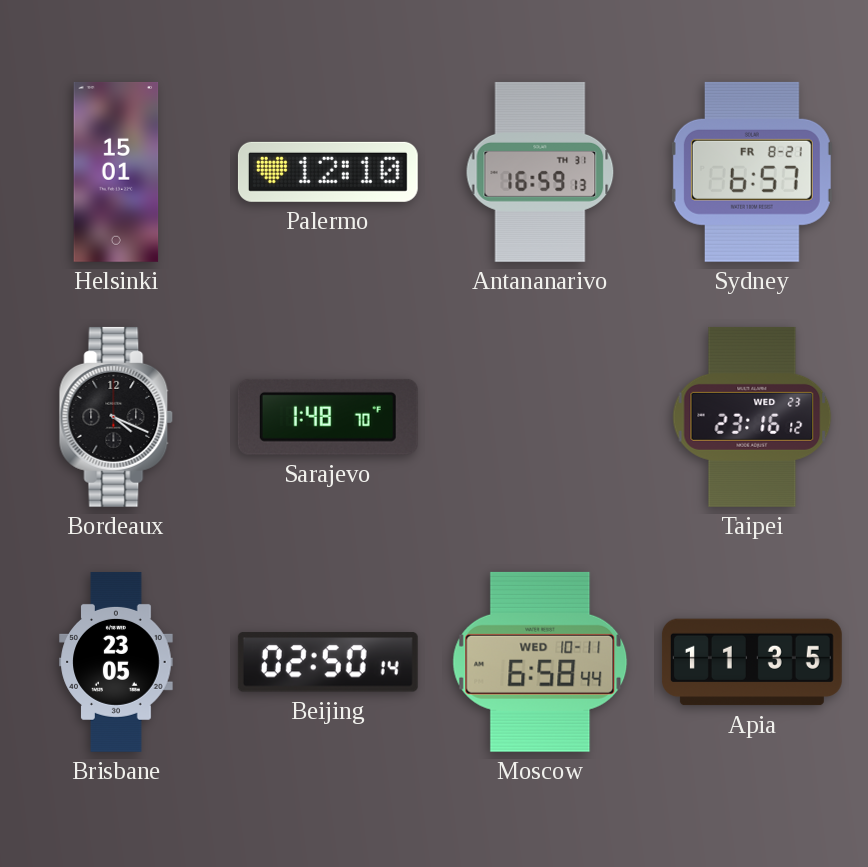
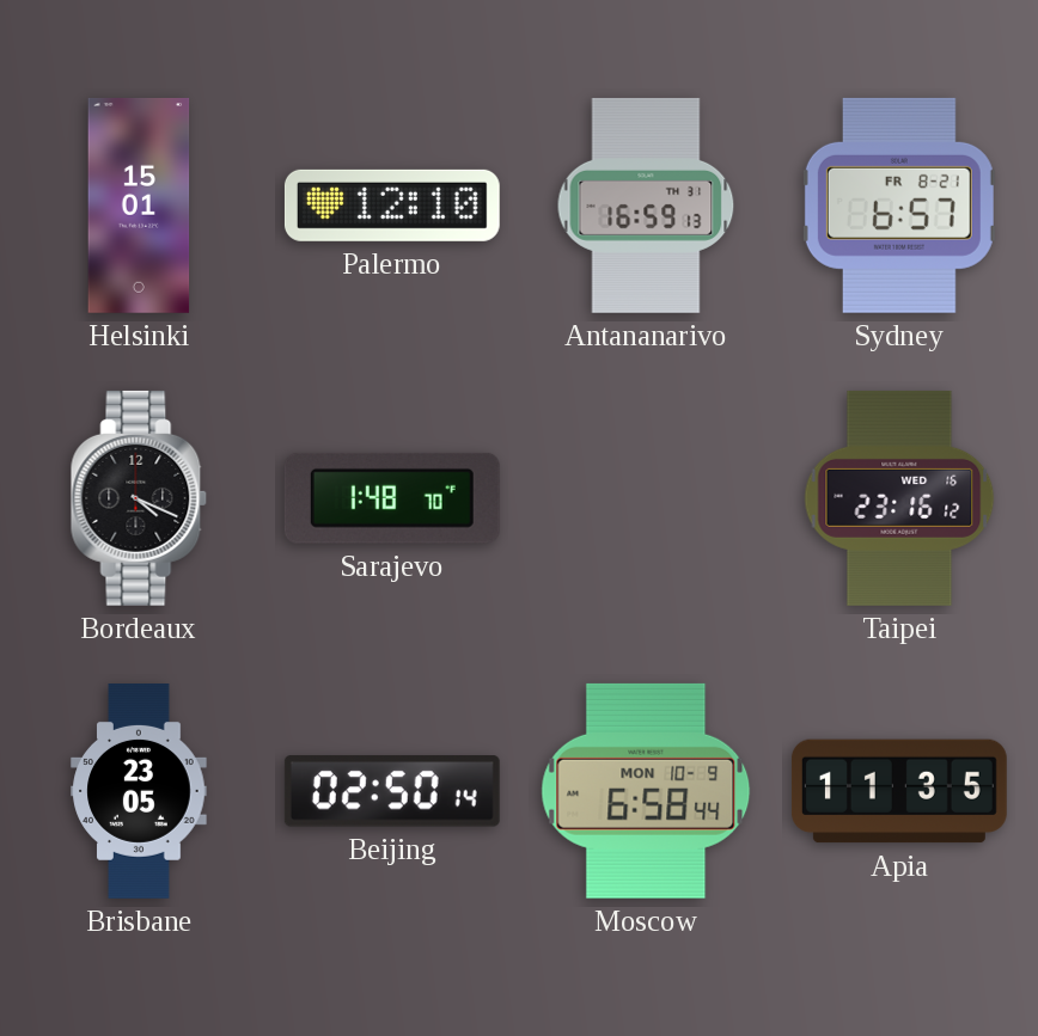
Taipei date: WED 23 -> WED 16
Moscow date: WED 10-11 -> MON 10-9
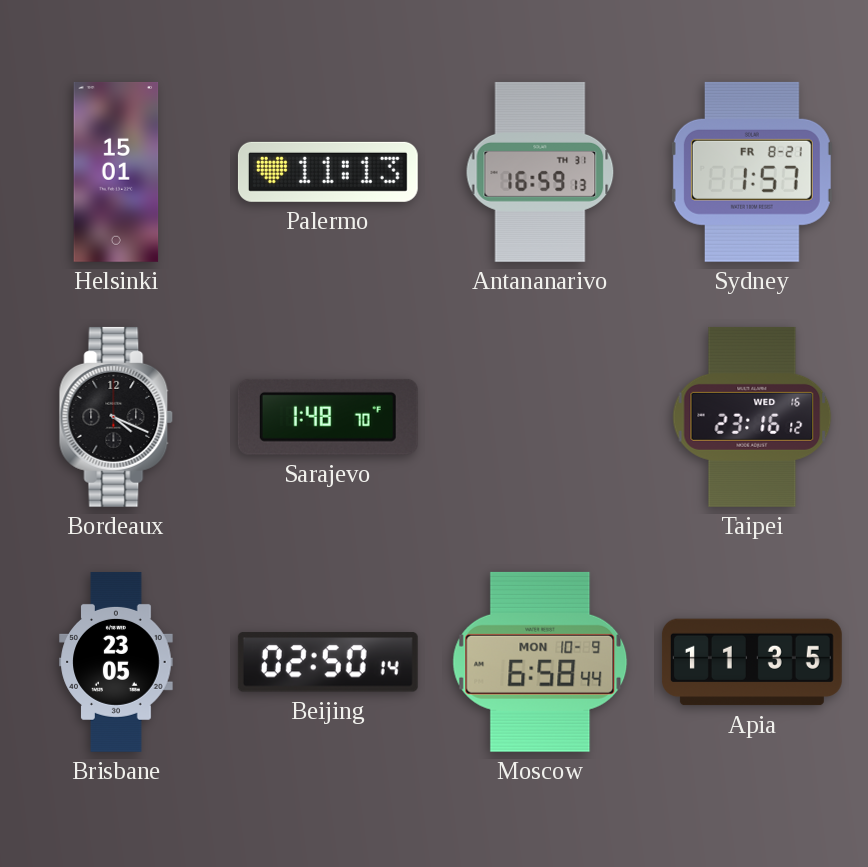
Palermo: 12:10 -> 11:13
Sydney: 6:57 -> 1:57
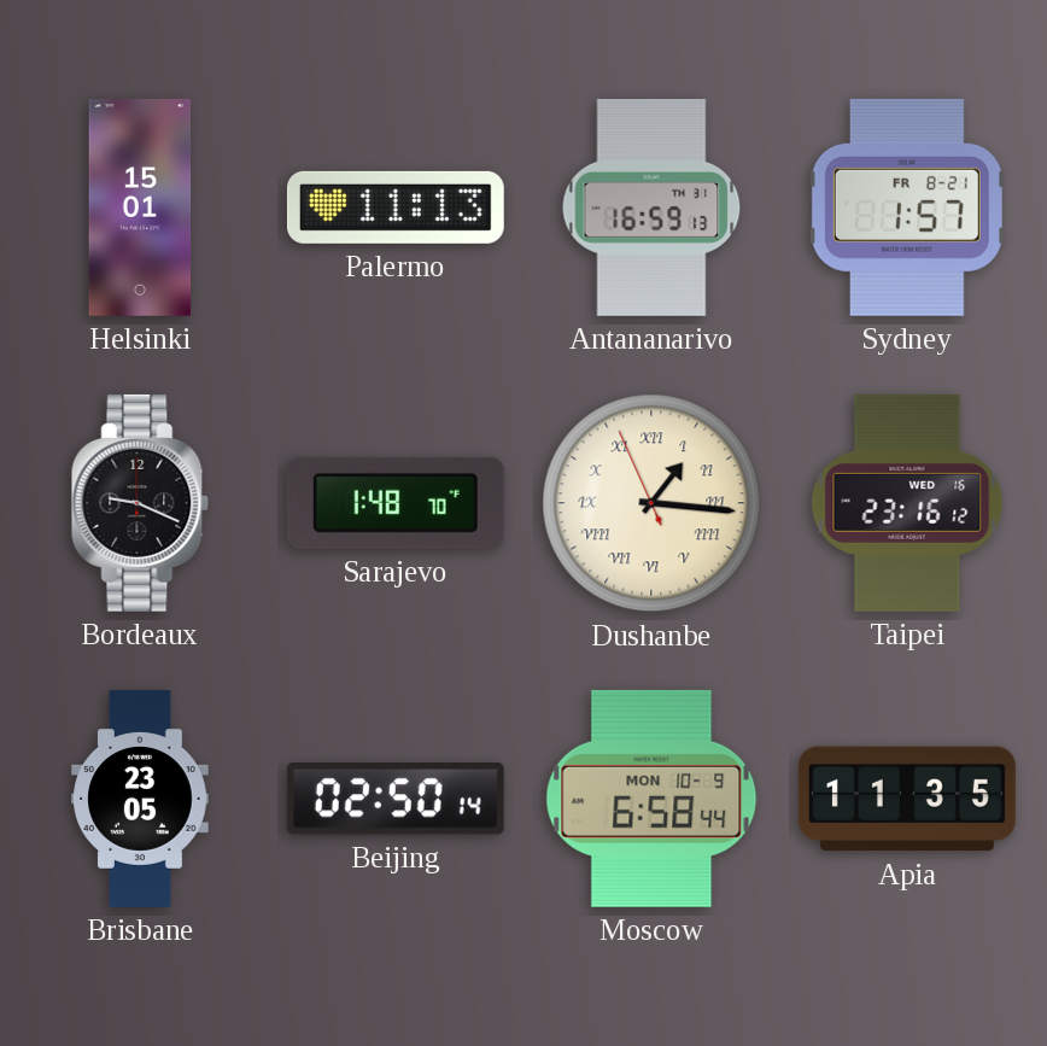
Bordeaux: 4:19 -> 9:19
Dushanbe: none -> 1:15
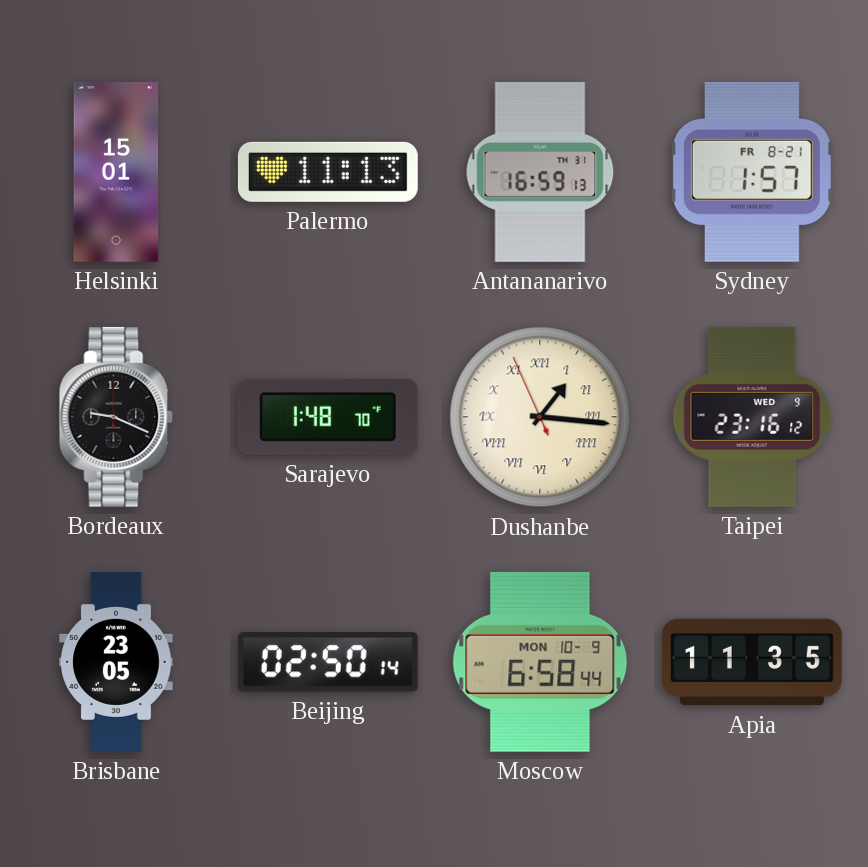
Taipei date: WED 16 -> WED 9
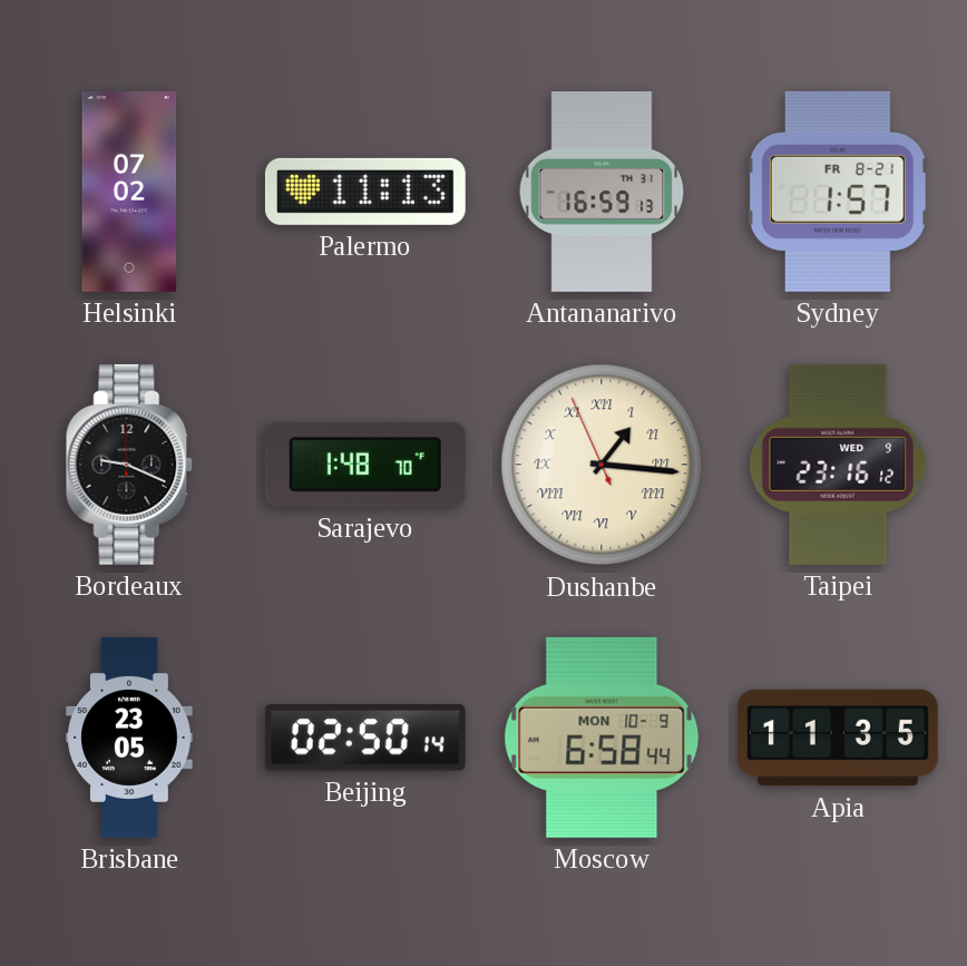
Helsinki: 15:01 -> 07:02
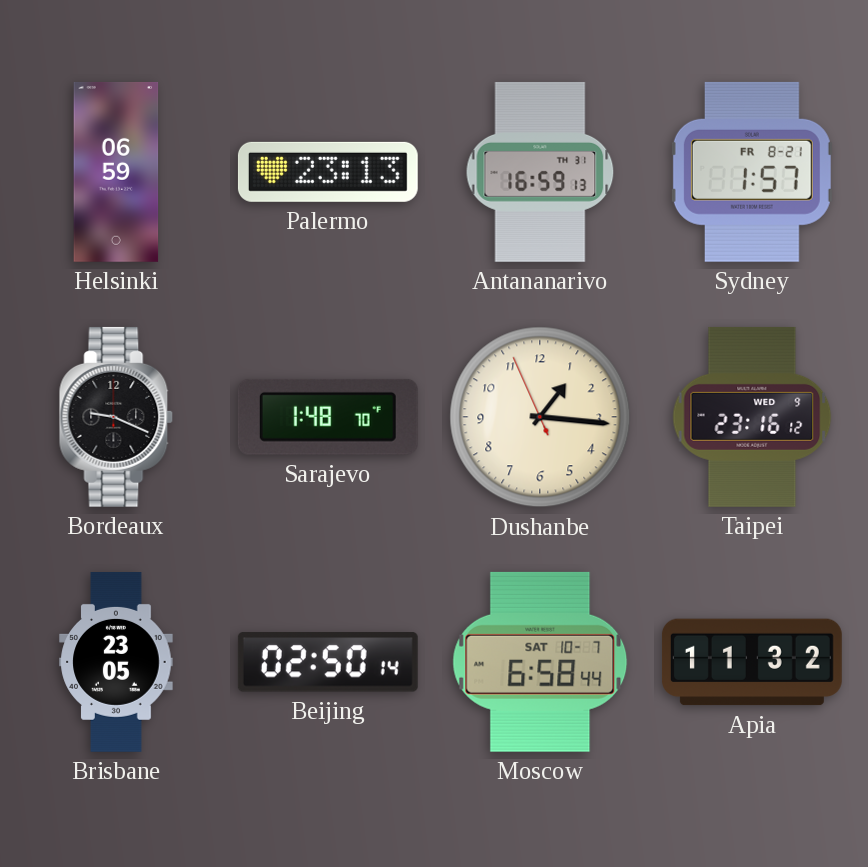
Helsinki: 07:02 -> 06:59
Palermo: 11:13 -> 23:13
Dushanbe numerals: Roman -> Arabic
Moscow date: MON 10-9 -> SAT 10-7
Apia: 11:35 -> 11:32
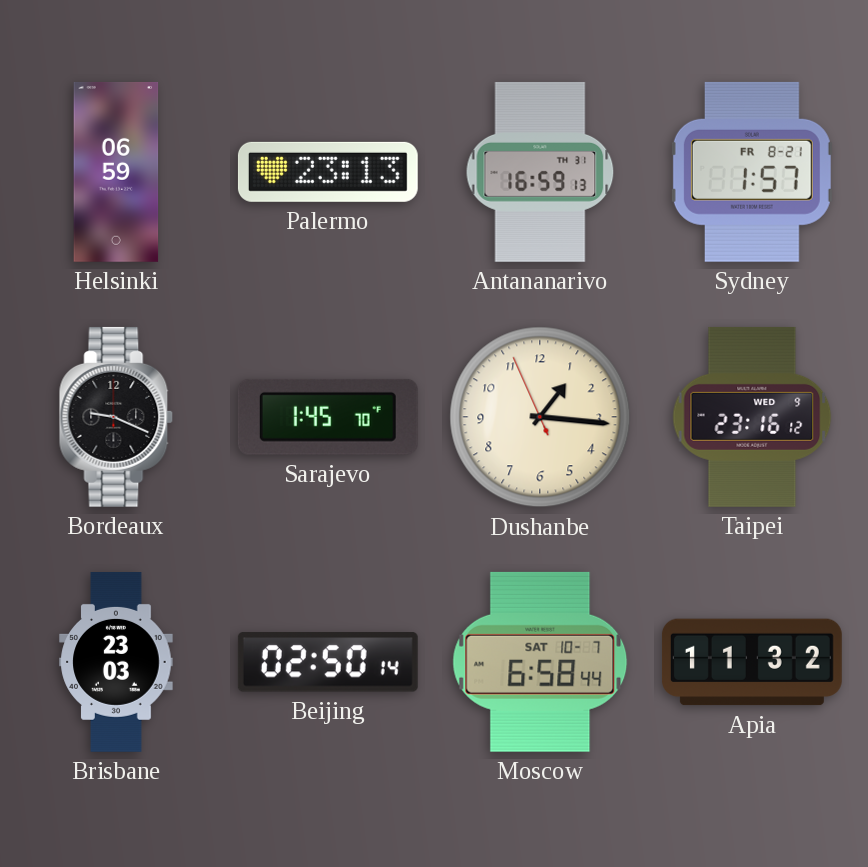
Sarajevo: 1:48 -> 1:45
Brisbane: 23:05 -> 23:03
